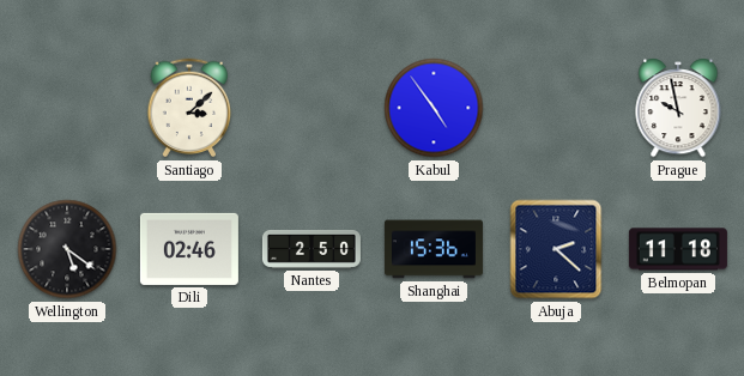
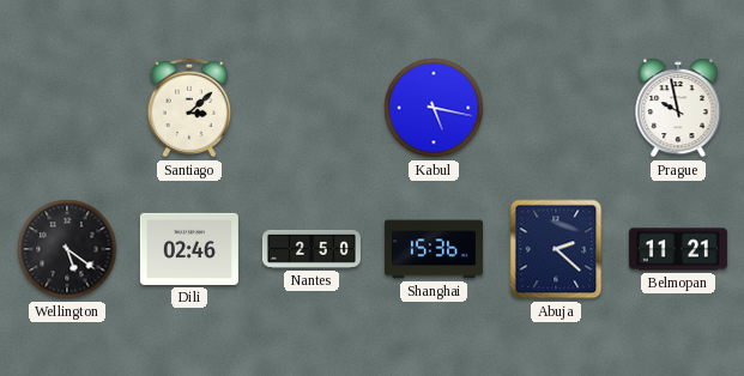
Kabul: 4:54 -> 5:17
Belmopan: 11:18 -> 11:21
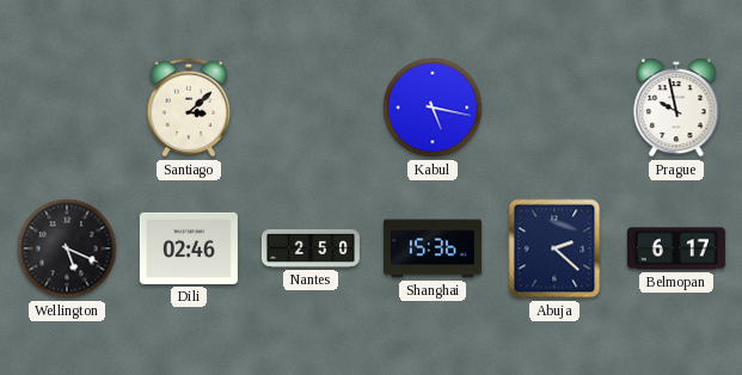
Wellington: 5:21 -> 5:19
Belmopan: 11:21 -> 6:17
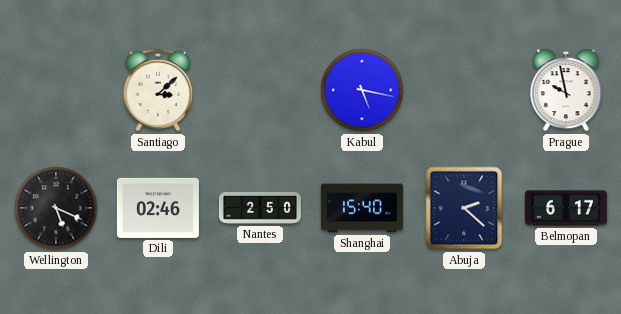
Shanghai: 15:36 -> 15:40
